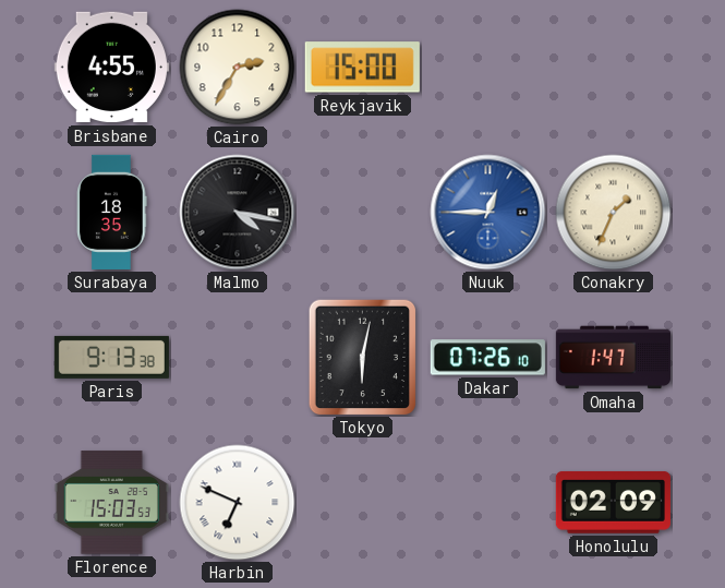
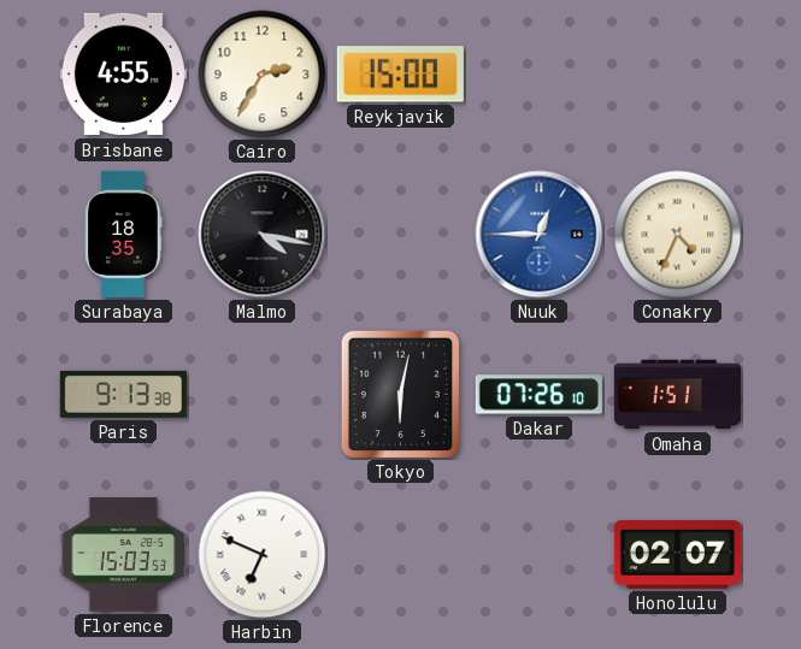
Conakry: 1:34 -> 4:34
Omaha: 1:47 -> 1:51
Honolulu: 02:09 -> 02:07
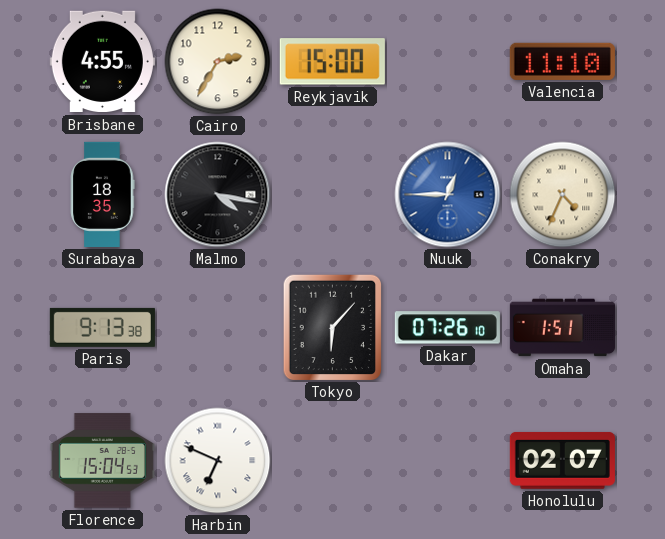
Valencia: none -> 11:10
Tokyo: 6:02 -> 6:07
Florence: 15:03 -> 15:04
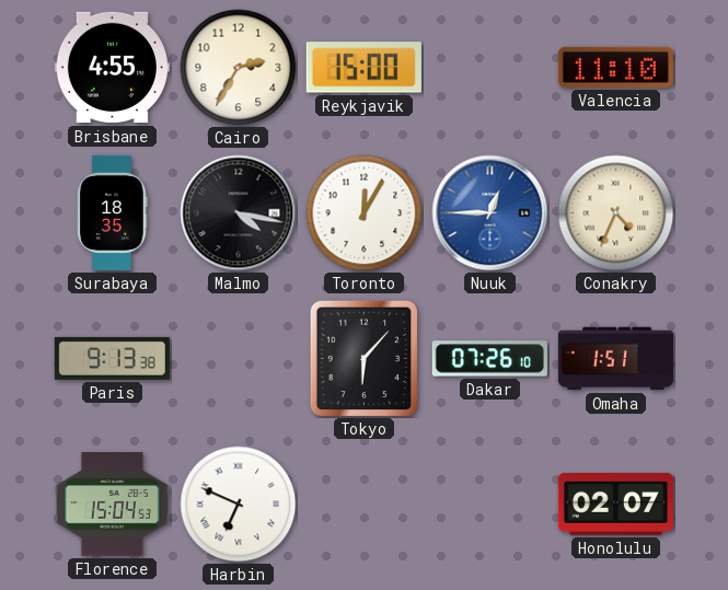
Toronto: none -> 12:05
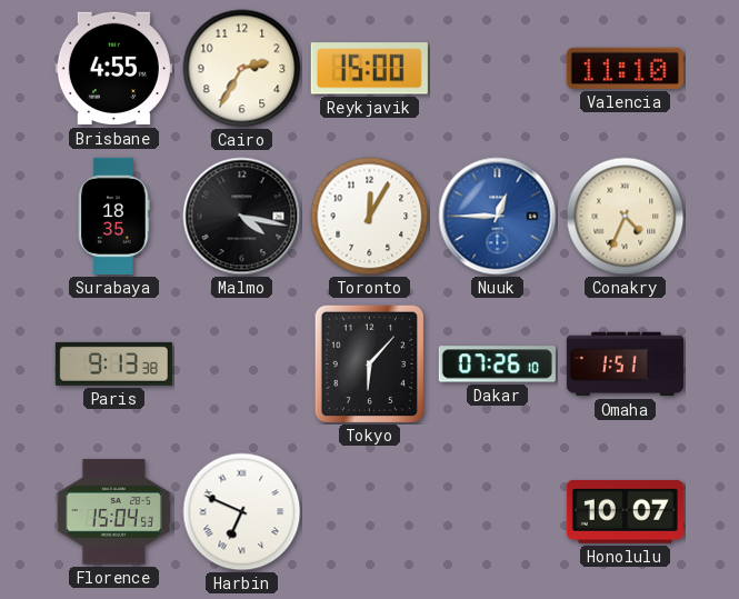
Honolulu: 02:07 -> 10:07
